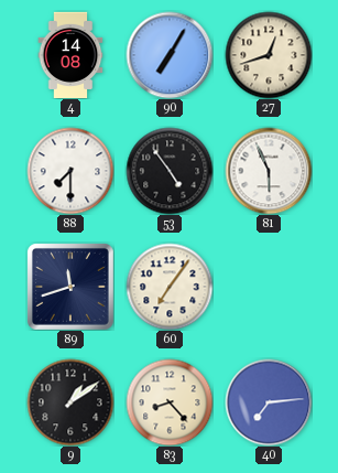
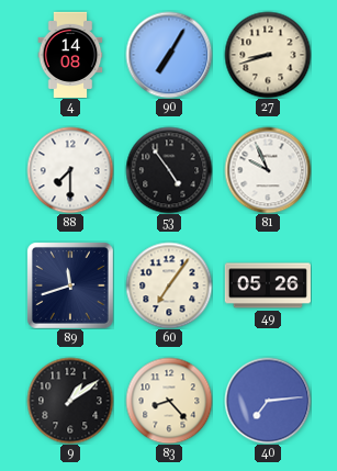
27: 12:42 -> 8:42
81: 5:56 -> 9:56
49: none -> 05:26
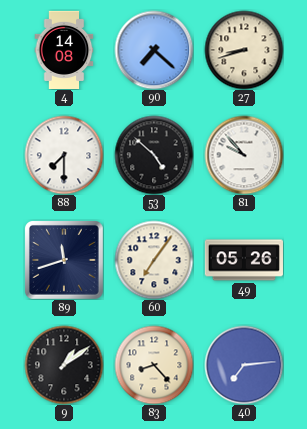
90: 7:05 -> 7:22
53: 4:54 -> 4:52
81: 9:56 -> 9:53
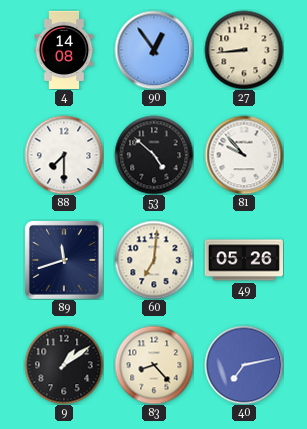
90: 7:22 -> 12:54
27: 8:42 -> 8:44
60: 7:06 -> 7:01
40: 7:14 -> 7:13
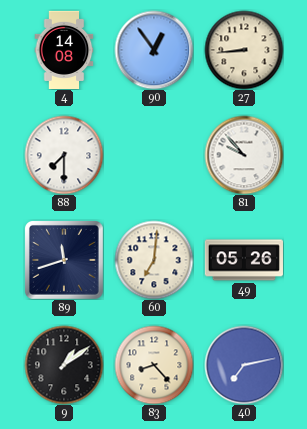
53: 4:52 -> none
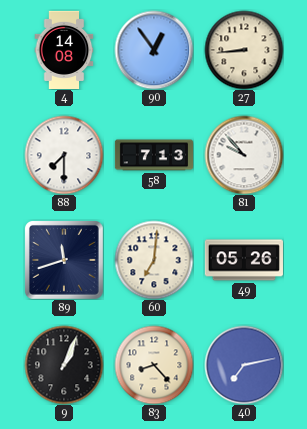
58: none -> 7:13
9: 1:09 -> 1:04
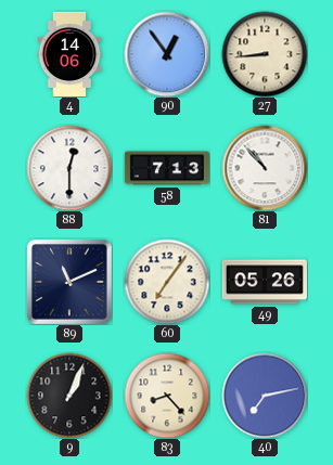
4: 14:08 -> 14:06
88: 7:30 -> 12:30
81: 9:53 -> 10:53
89: 11:42 -> 11:11
60: 7:01 -> 7:06
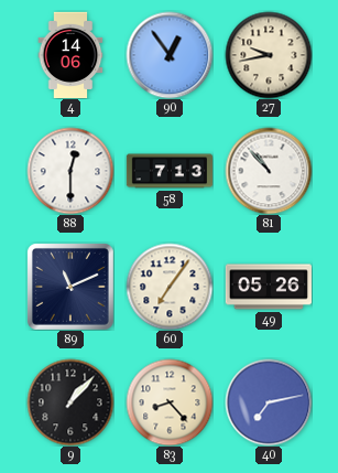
27: 8:44 -> 9:43
9: 1:04 -> 1:07
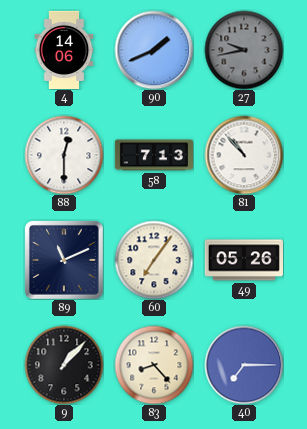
90: 12:54 -> 1:41
27 dial: cream -> grey
40: 7:13 -> 7:15
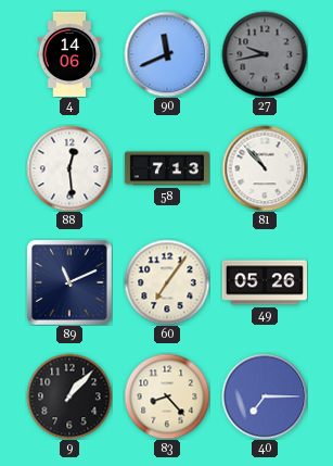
90: 1:41 -> 11:41
88: 12:30 -> 12:29
